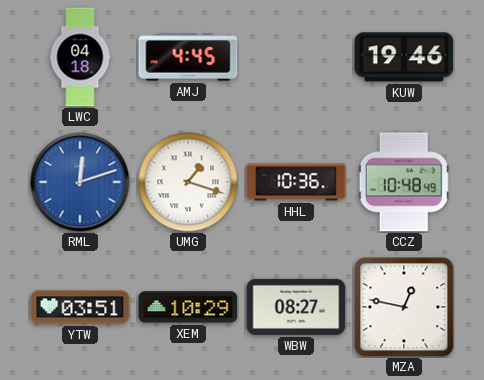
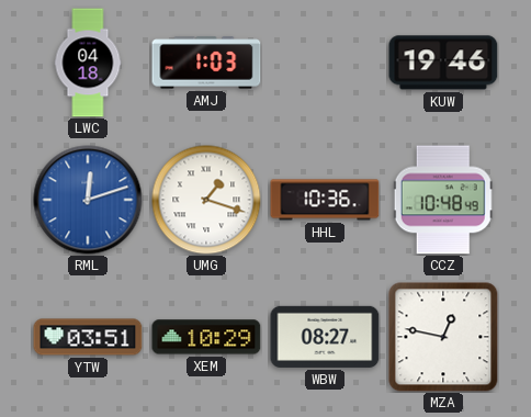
AMJ: 4:45 -> 1:03
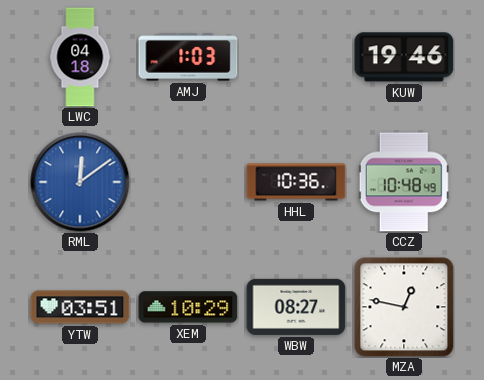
RML: 12:12 -> 12:09
UMG: 1:18 -> none
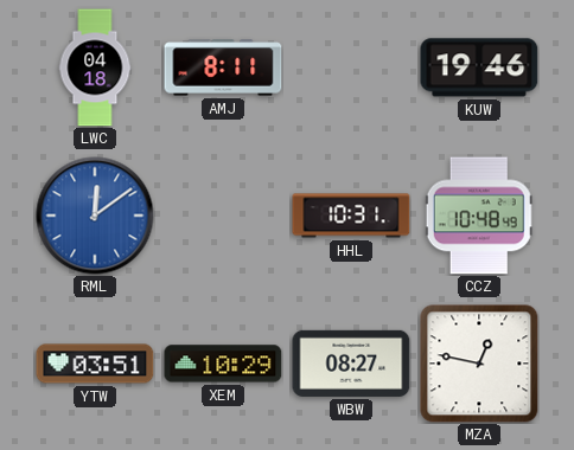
AMJ: 1:03 -> 8:11
HHL: 10:36 -> 10:31
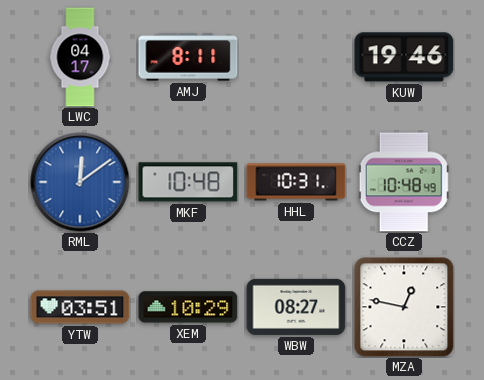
LWC: 04:18 -> 04:17
MKF: none -> 10:48
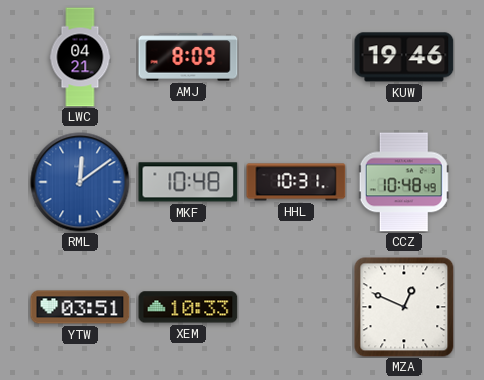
LWC: 04:17 -> 04:21
AMJ: 8:11 -> 8:09
XEM: 10:29 -> 10:33
WBW: 08:27 -> none
MZA: 12:47 -> 12:49
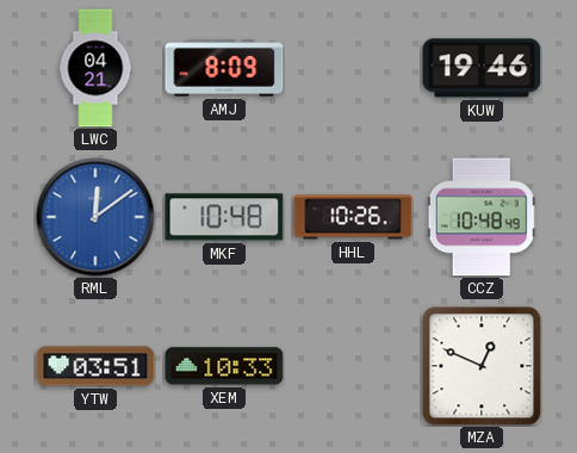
HHL: 10:31 -> 10:26
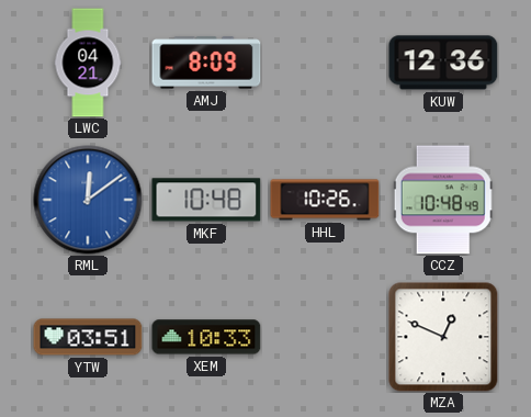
KUW: 19:46 -> 12:36
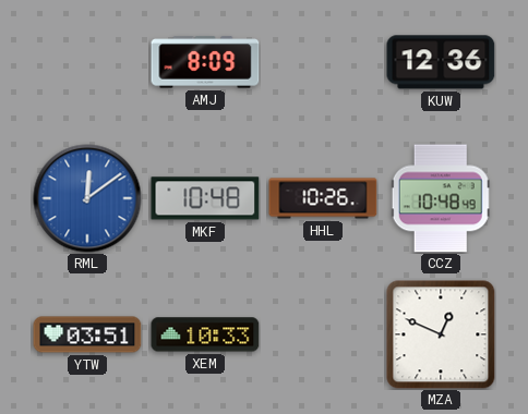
LWC: 04:21 -> none
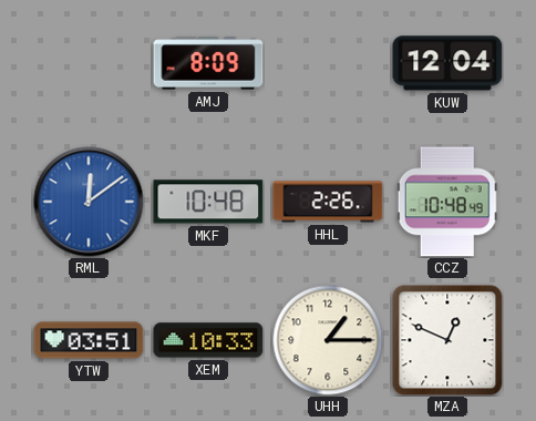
KUW: 12:36 -> 12:04
HHL: 10:26 -> 2:26
UHH: none -> 1:15
